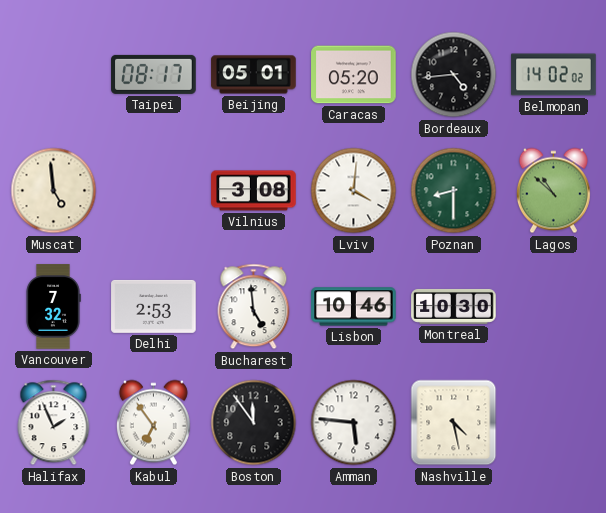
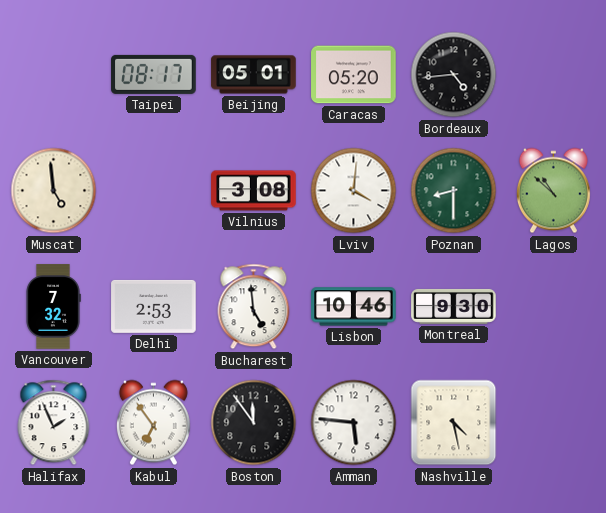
Belmopan: 14:02 -> none
Montreal: 10:30 -> 9:30
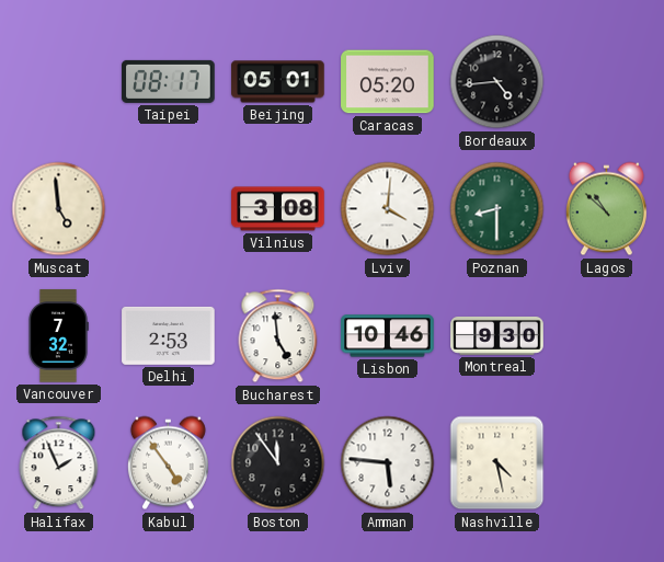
Kabul: 6:54 -> 4:54
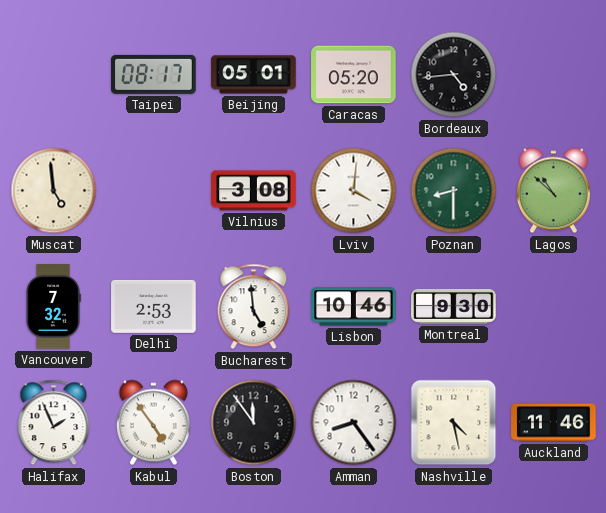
Amman: 5:46 -> 8:24
Auckland: none -> 11:46
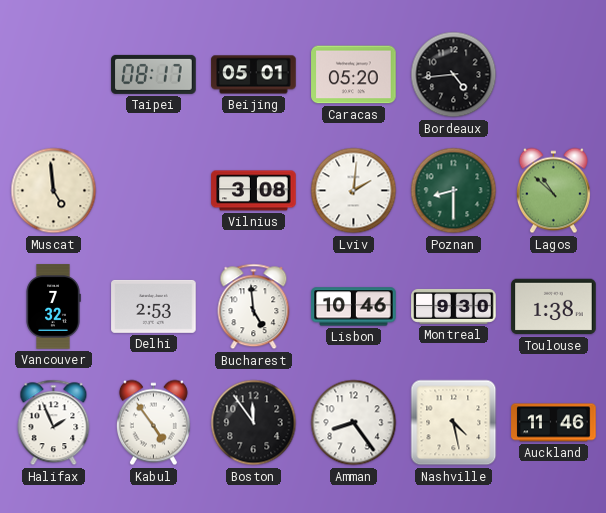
Lviv: 4:01 -> 2:01
Toulouse: none -> 1:38
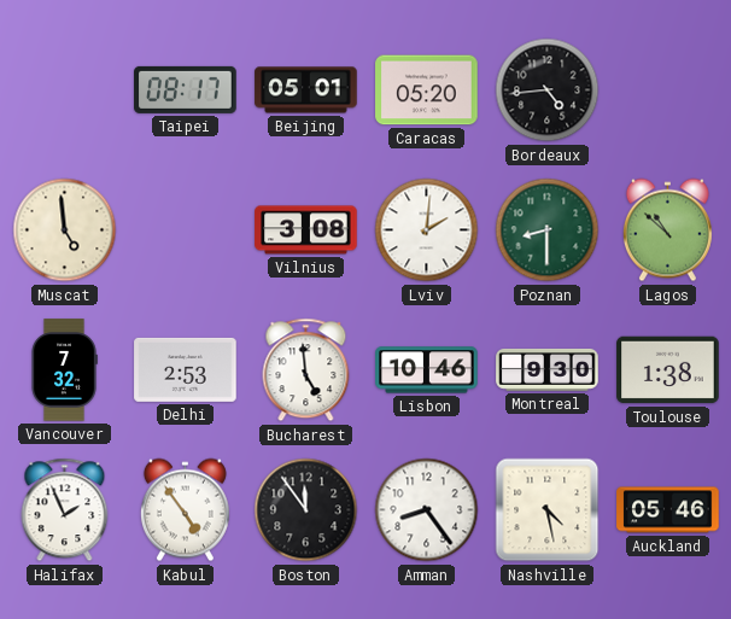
Auckland: 11:46 -> 05:46
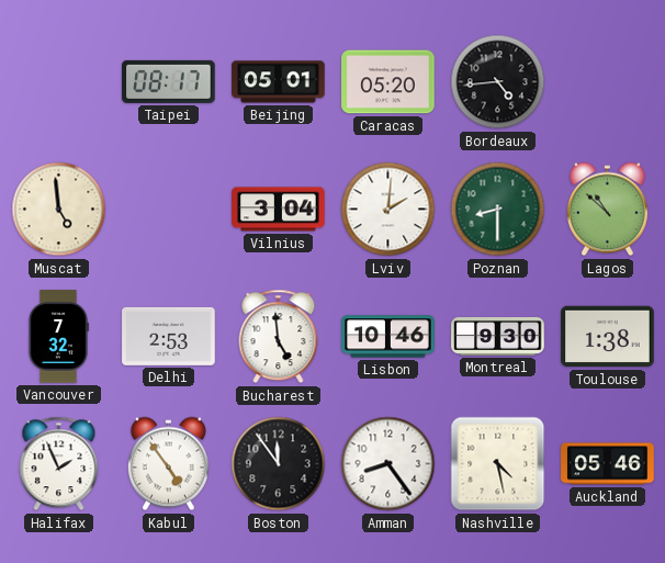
Vilnius: 3:08 -> 3:04
